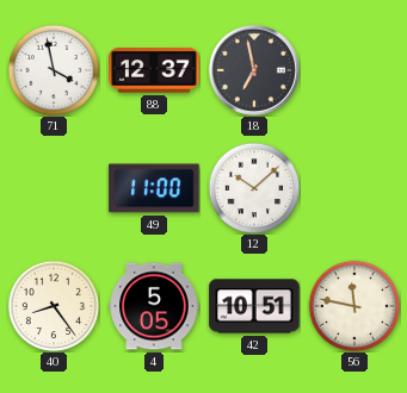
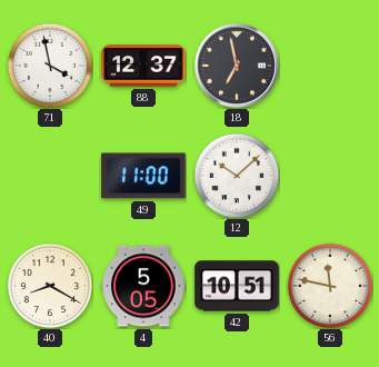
40: 8:24 -> 8:20
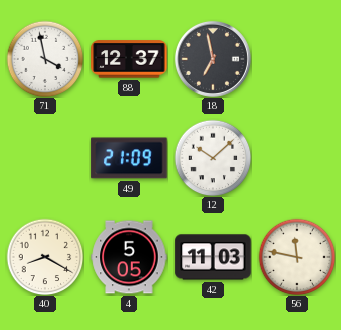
49: 11:00 -> 21:09
42: 10:51 -> 11:03
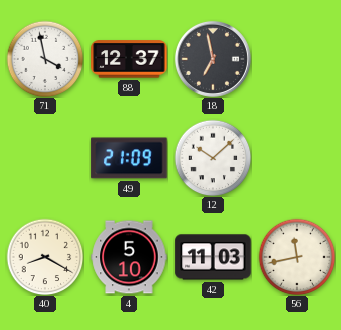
4: 5:05 -> 5:10
56: 11:47 -> 11:43
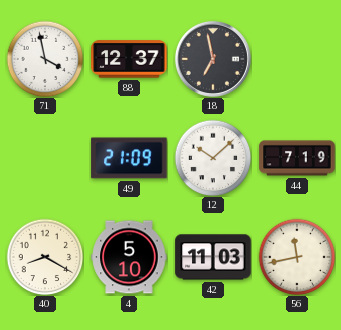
44: none -> 7:19
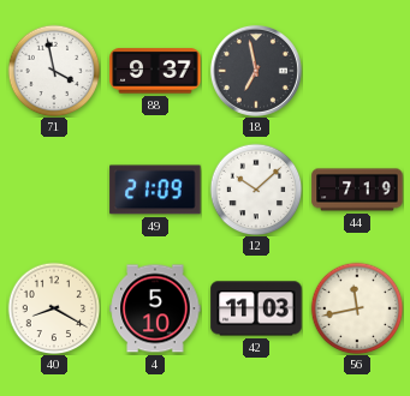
88: 12:37 -> 9:37
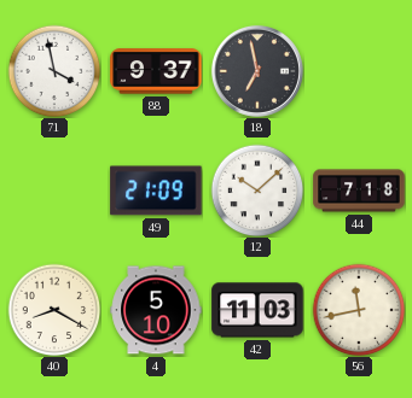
44: 7:19 -> 7:18
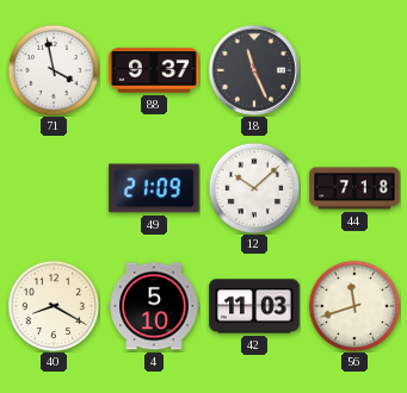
18: 6:58 -> 11:26
56: 11:43 -> 11:42
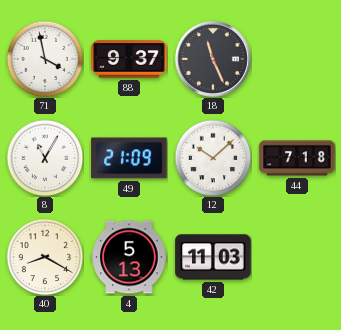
8: none -> 11:05
4: 5:10 -> 5:13
56: 11:42 -> none
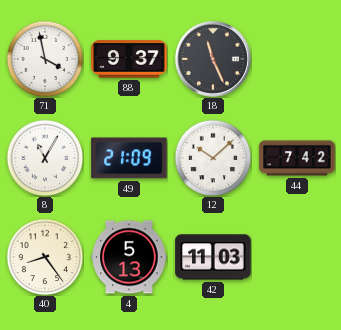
44: 7:18 -> 7:42
40: 8:20 -> 8:24
